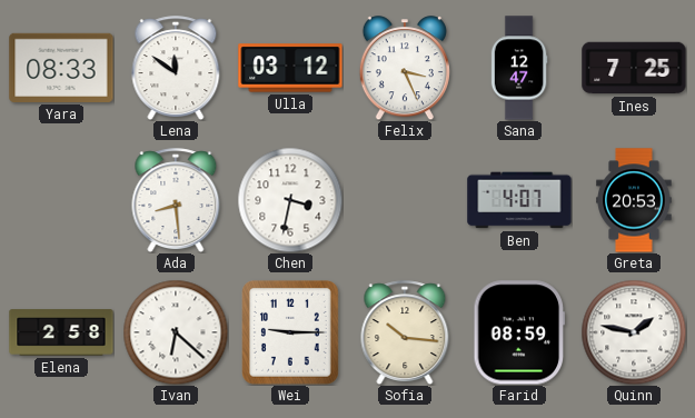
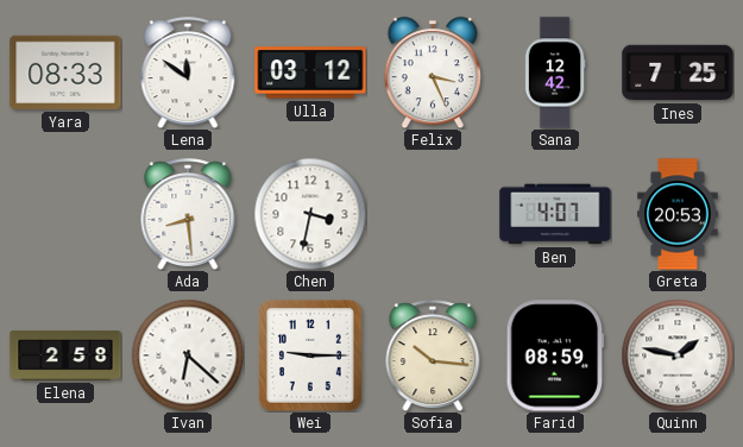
Sana: 12:47 -> 12:42
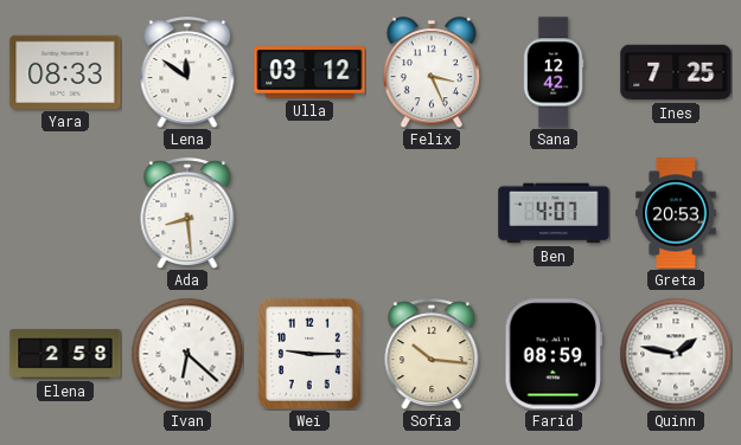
Chen: 3:32 -> none
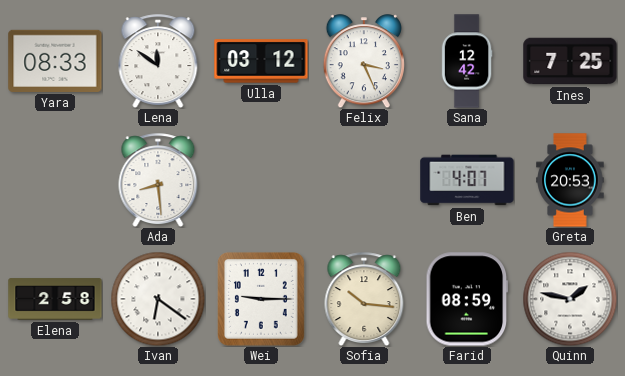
Ivan: 6:22 -> 6:21
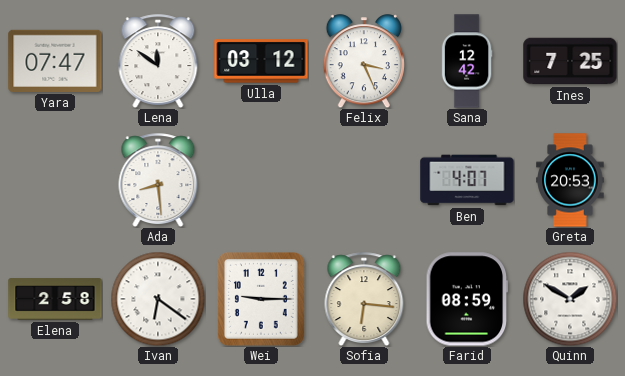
Yara: 08:33 -> 07:47
Sofia: 10:16 -> 6:16
Quinn: 1:47 -> 1:50
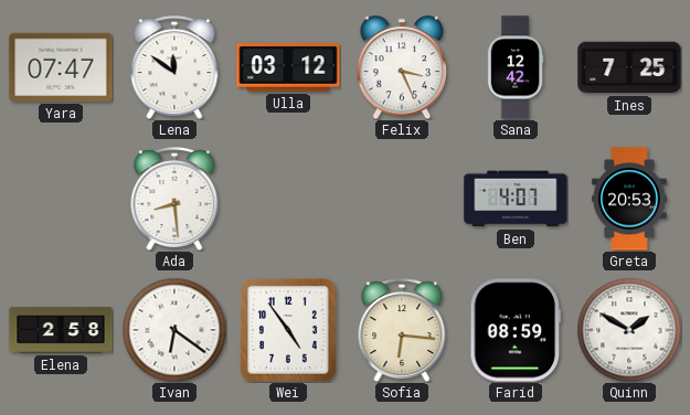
Wei: 9:15 -> 4:54
